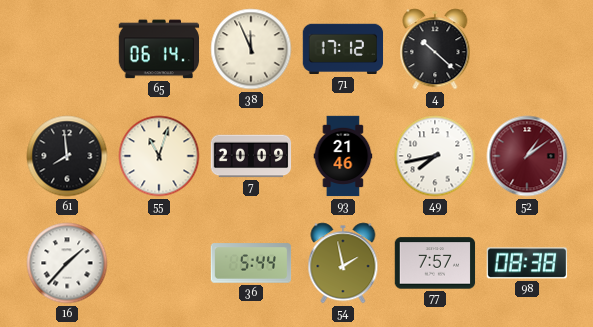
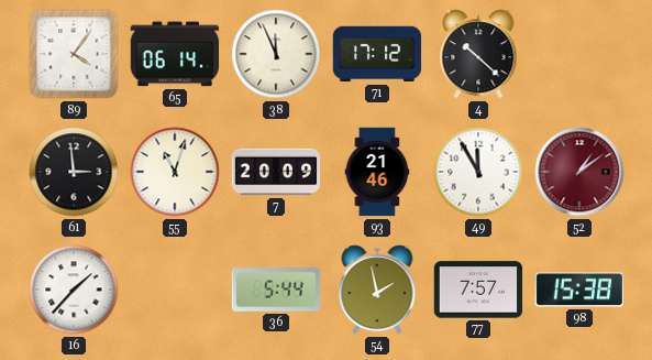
89: none -> 4:06
61: 7:59 -> 2:59
49: 7:43 -> 11:55
98: 08:38 -> 15:38
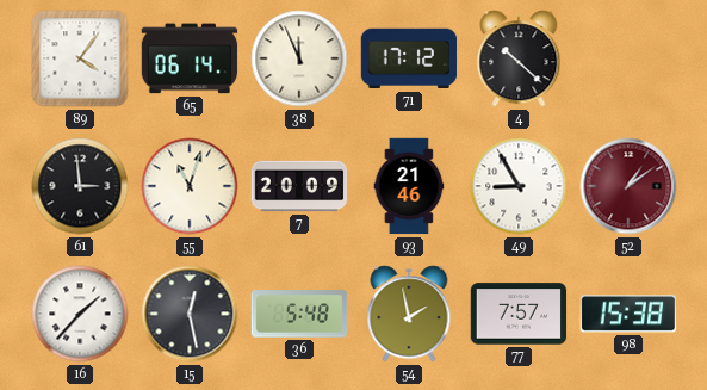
49: 11:55 -> 8:55
15: none -> 12:28
36: 5:44 -> 5:48
